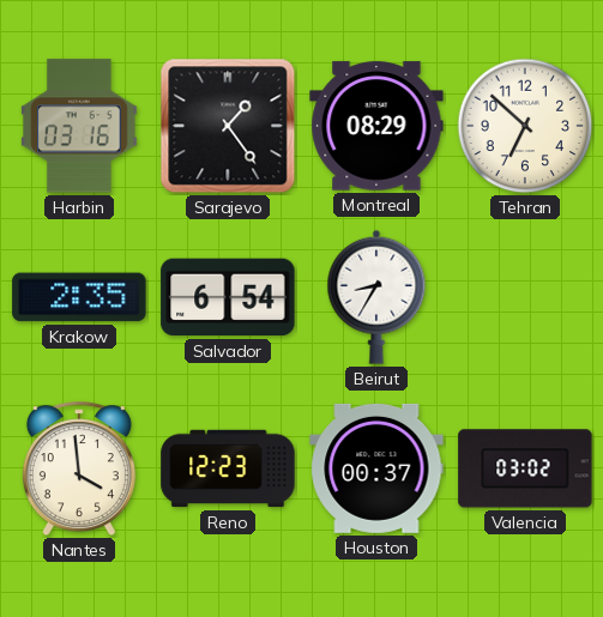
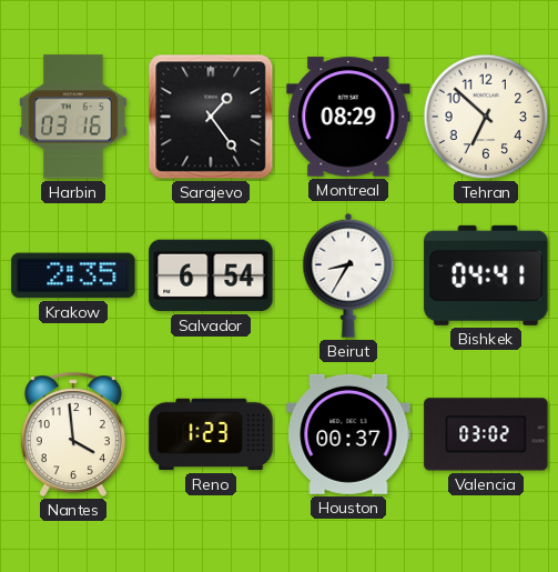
Bishkek: none -> 04:41
Reno: 12:23 -> 1:23
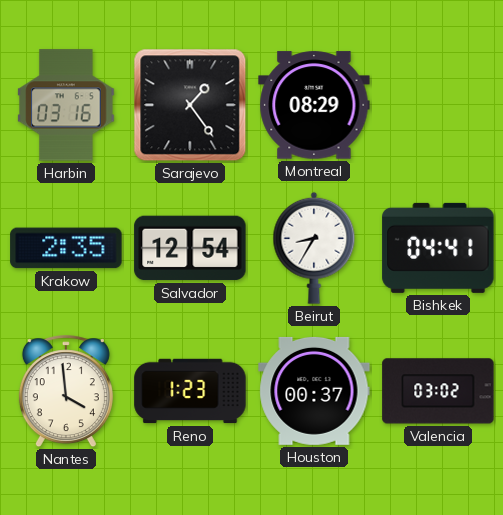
Tehran: 6:52 -> none
Salvador: 6:54 -> 12:54
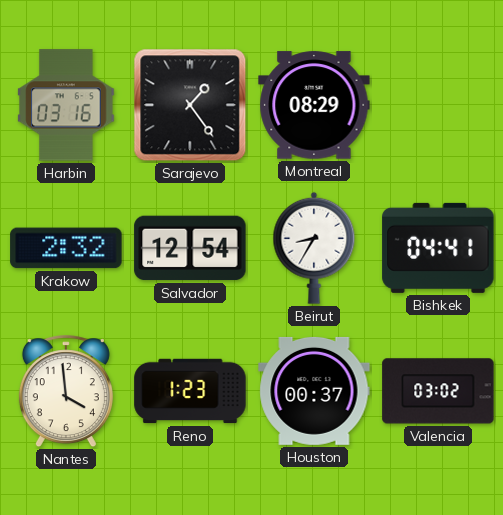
Krakow: 2:35 -> 2:32
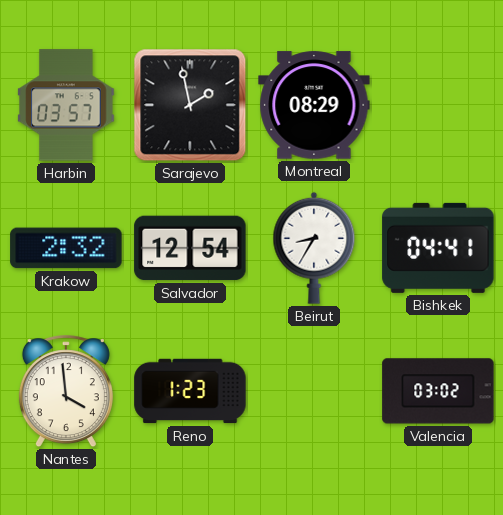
Harbin: 03:16 -> 03:57
Sarajevo: 1:24 -> 1:58
Houston: 00:37 -> none
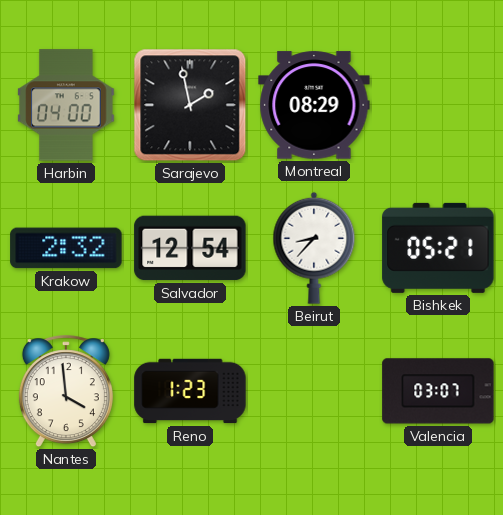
Harbin: 03:57 -> 04:00
Beirut: 8:35 -> 8:37
Bishkek: 04:41 -> 05:21
Valencia: 03:02 -> 03:07
